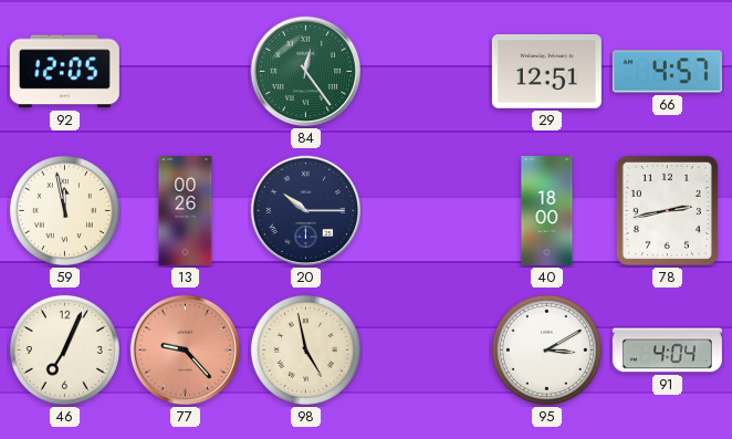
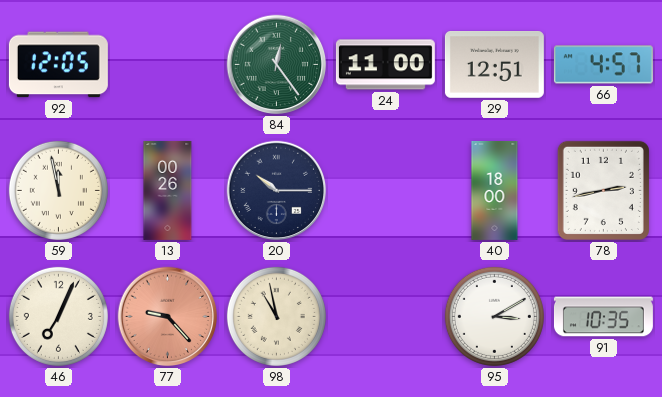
24: none -> 11:00
98: 4:58 -> 10:58
91: 4:04 -> 10:35
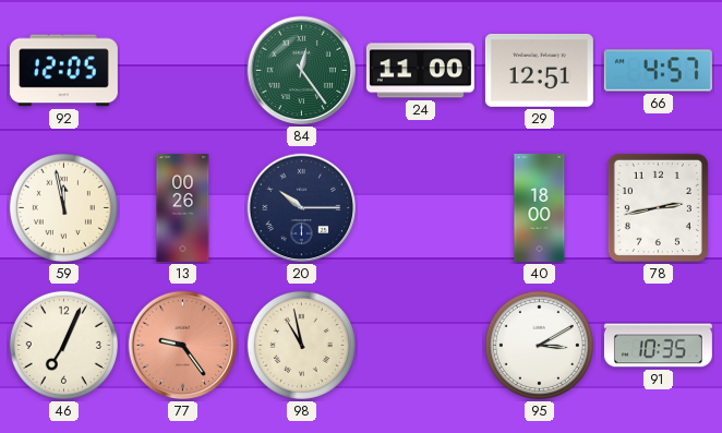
77: 9:23 -> 9:24
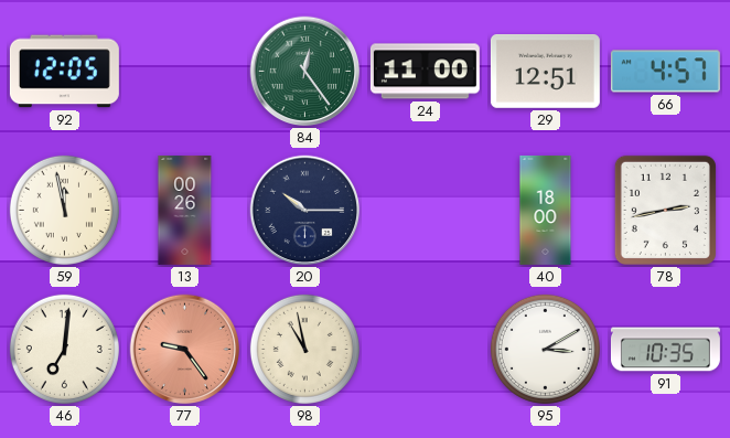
46: 7:04 -> 7:01
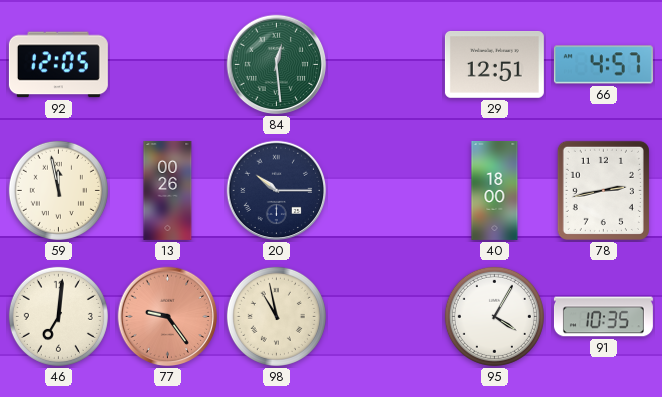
84: 12:24 -> 12:29
24: 11:00 -> none
95: 3:10 -> 4:05
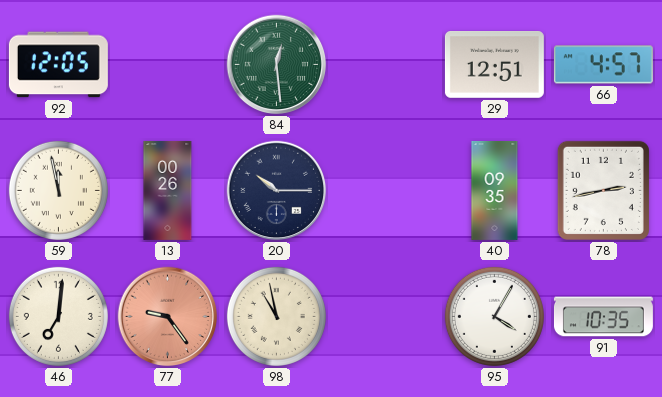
40: 18:00 -> 09:35
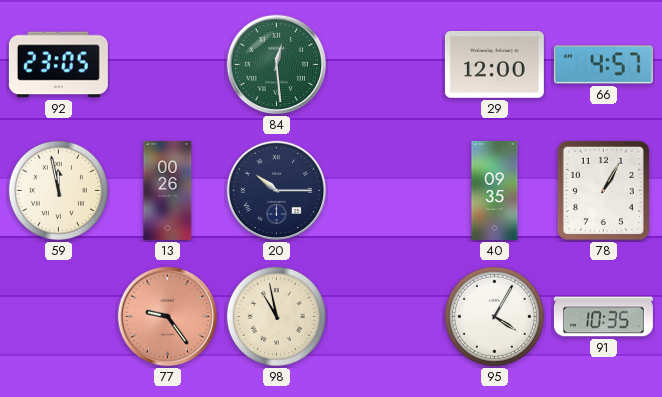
92: 12:05 -> 23:05
29: 12:51 -> 12:00
78: 2:43 -> 1:05
46: 7:01 -> none
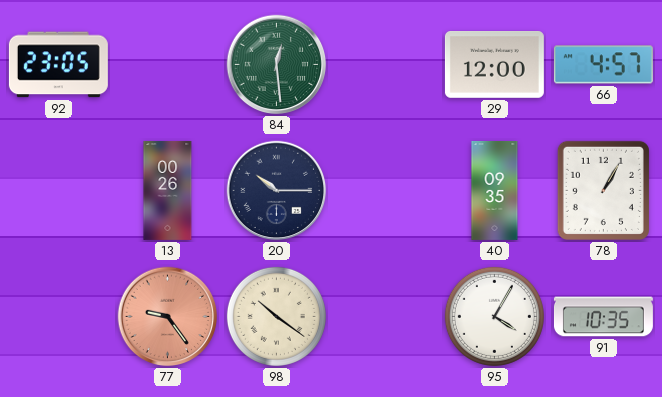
59: 11:58 -> none
98: 10:58 -> 10:21
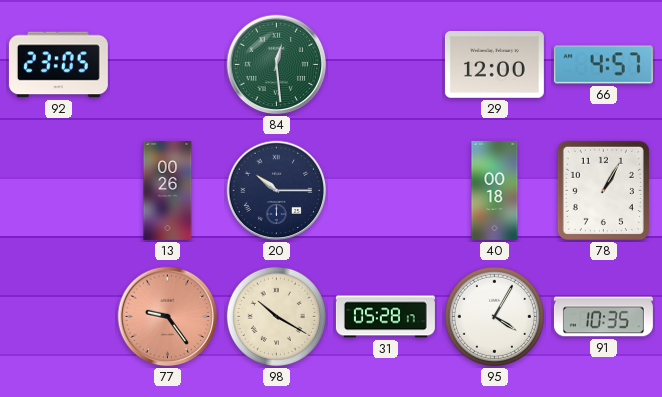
40: 09:35 -> 00:18
98: 10:21 -> 10:20
31: none -> 05:28
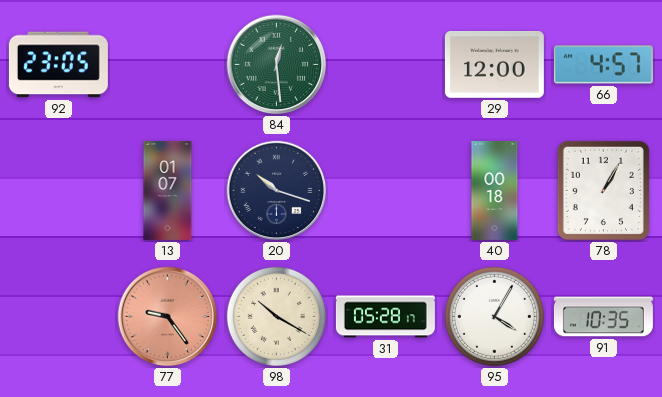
13: 00:26 -> 01:07
20: 10:15 -> 10:18
